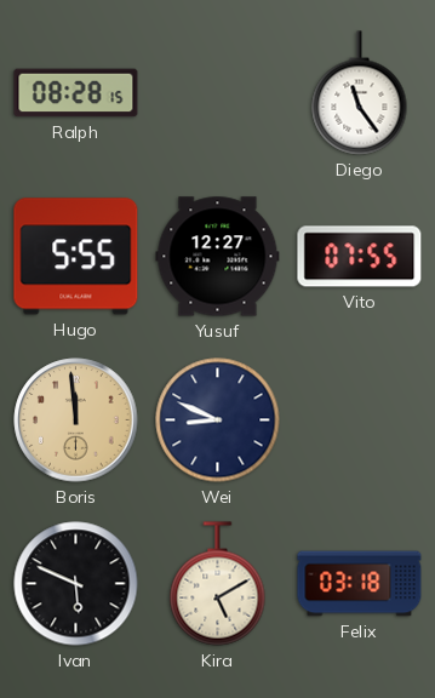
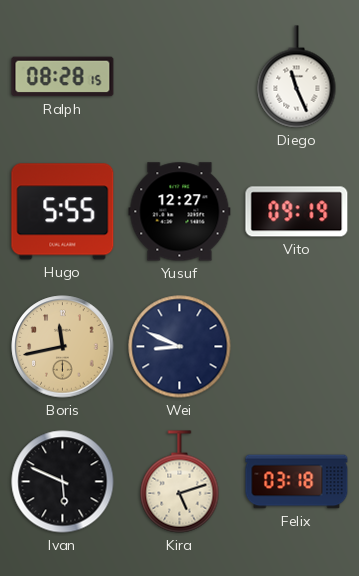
Diego: 11:24 -> 11:26
Vito: 07:55 -> 09:19
Boris: 11:59 -> 11:43
Kira: 5:10 -> 5:12
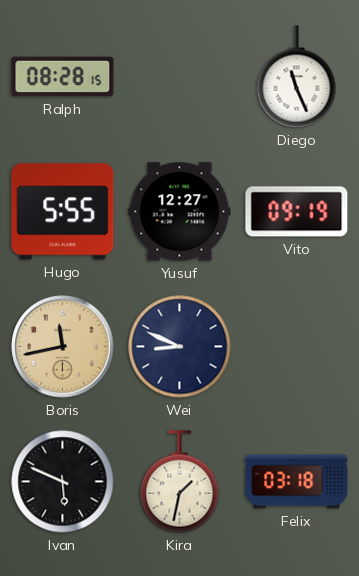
Kira: 5:12 -> 1:32
